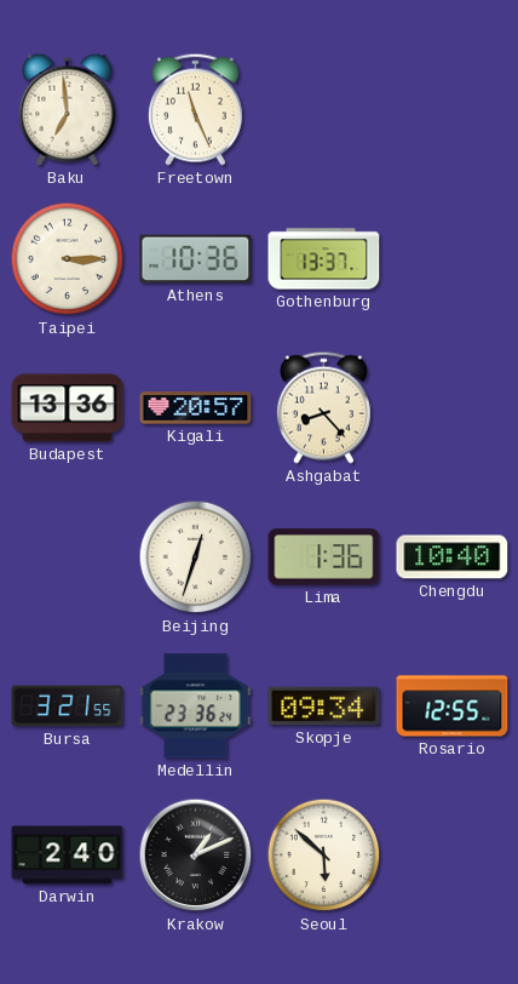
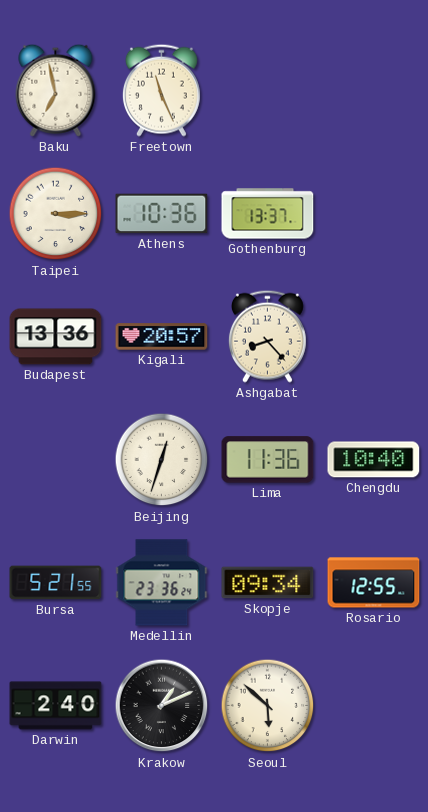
Baku: 6:59 -> 6:58
Lima: 1:36 -> 11:36
Bursa: 3:21 -> 5:21
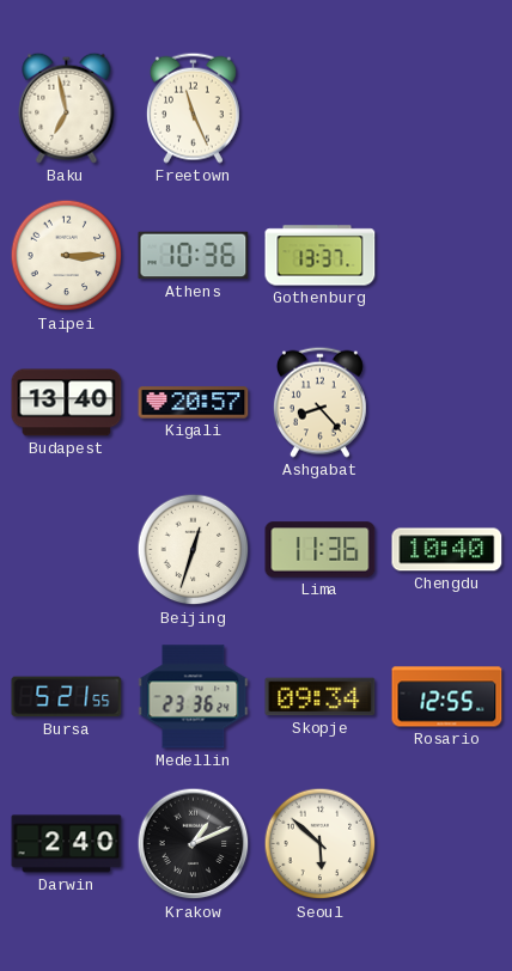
Budapest: 13:36 -> 13:40
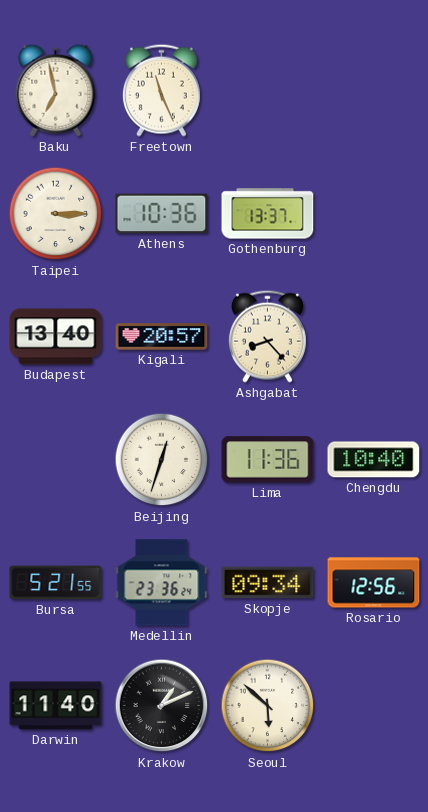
Rosario: 12:55 -> 12:56
Darwin: 2:40 -> 11:40
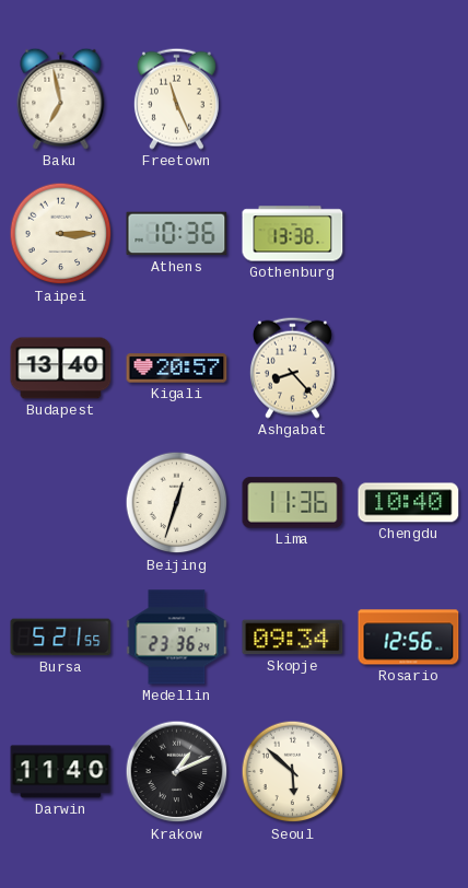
Gothenburg: 13:37 -> 13:38
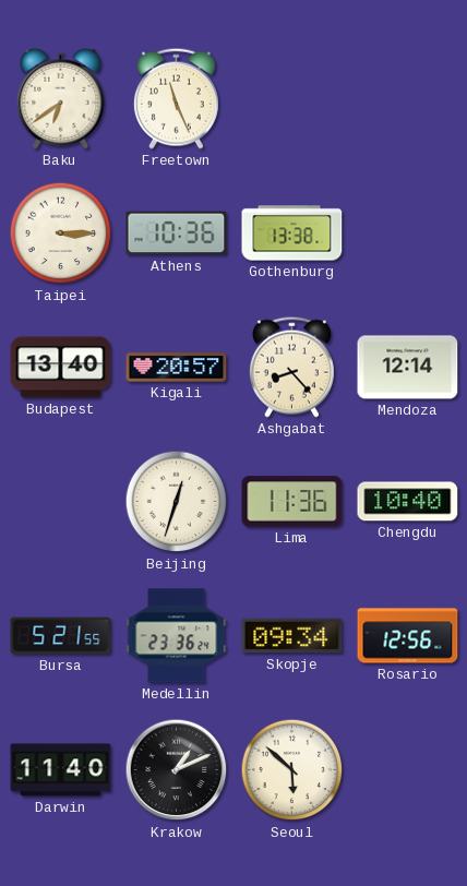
Baku: 6:58 -> 6:39
Mendoza: none -> 12:14
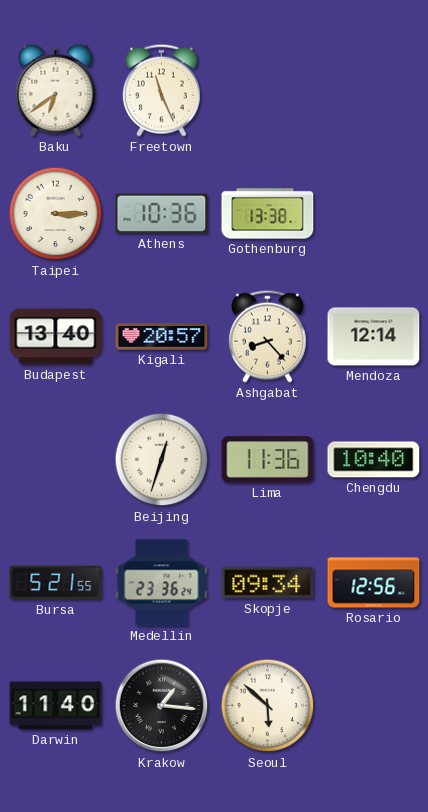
Krakow: 1:11 -> 1:16
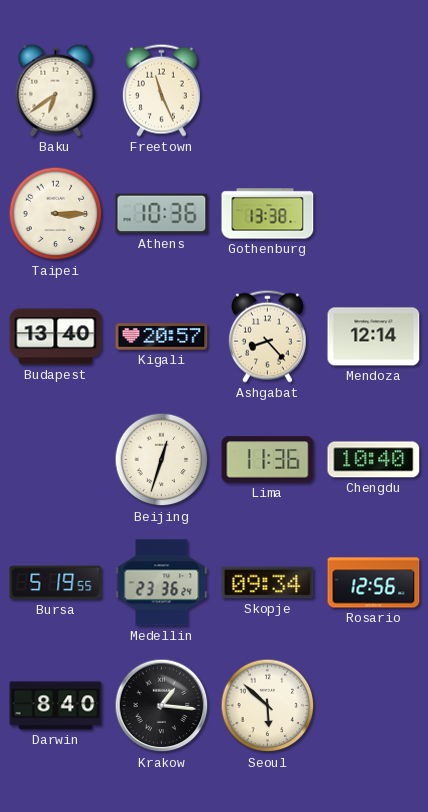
Bursa: 5:21 -> 5:19
Darwin: 11:40 -> 8:40
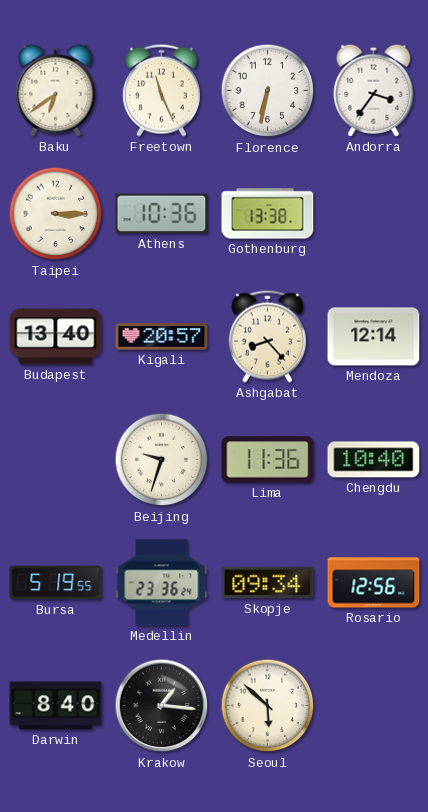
Florence: none -> 6:32
Andorra: none -> 3:36
Beijing: 12:33 -> 9:33
